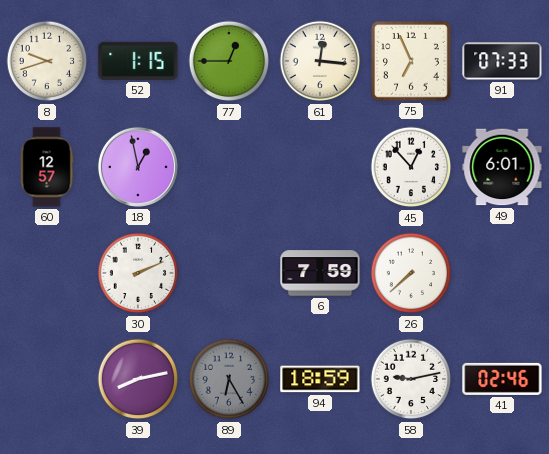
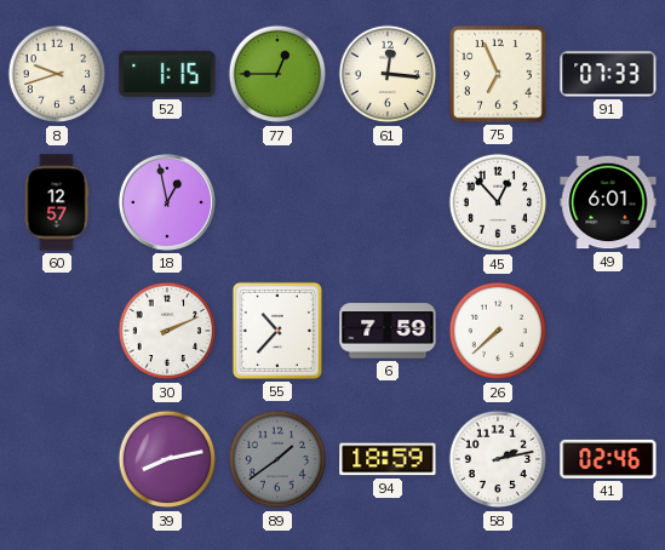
55: none -> 10:37
89: 6:25 -> 1:39
58: 9:13 -> 2:13
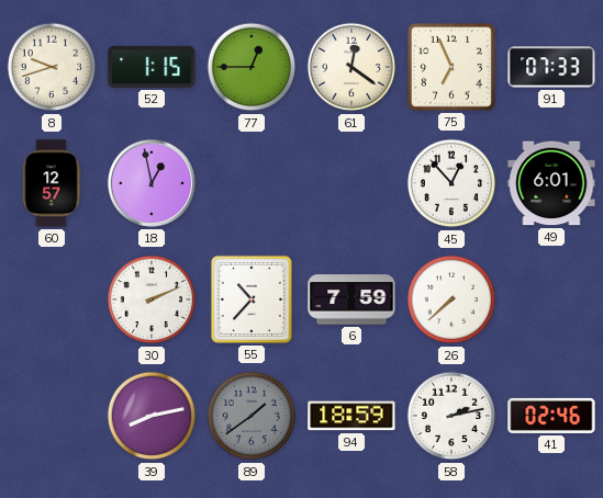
61: 12:16 -> 12:21
